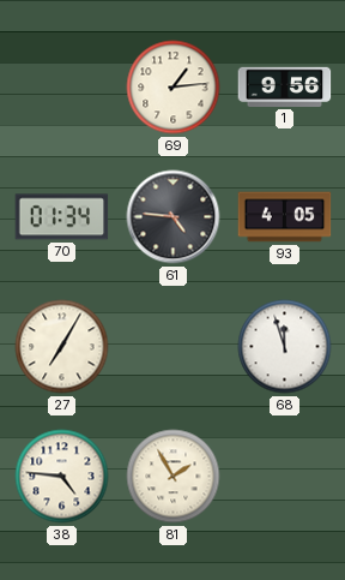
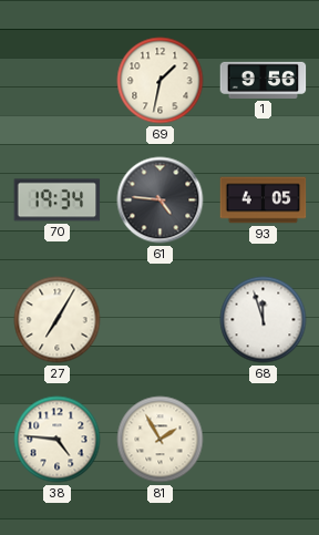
69: 1:14 -> 1:32
70: 01:34 -> 19:34
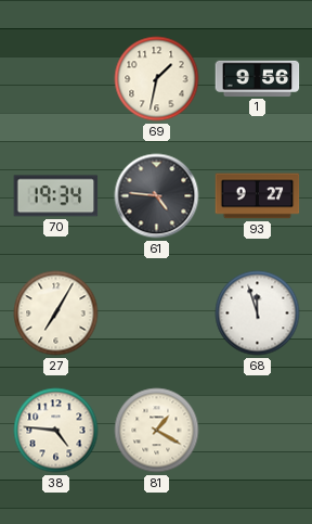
93: 4:05 -> 9:27
81: 1:55 -> 1:20
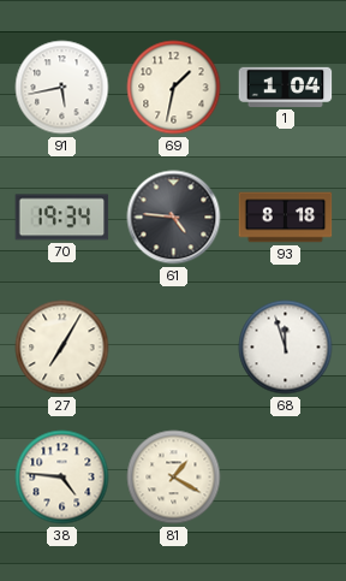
91: none -> 5:43
1: 9:56 -> 1:04
93: 9:27 -> 8:18
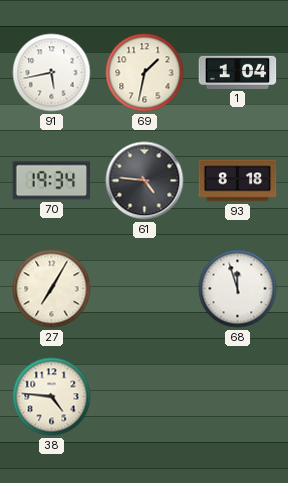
81: 1:20 -> none
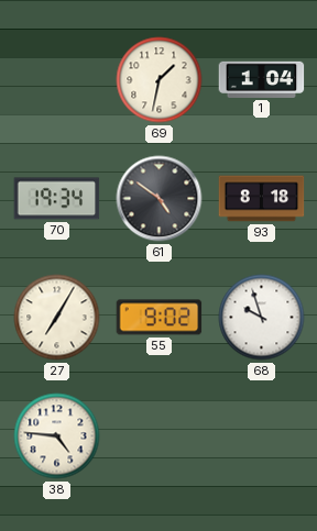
91: 5:43 -> none
61: 4:46 -> 4:51
55: none -> 9:02
68: 11:57 -> 9:57
